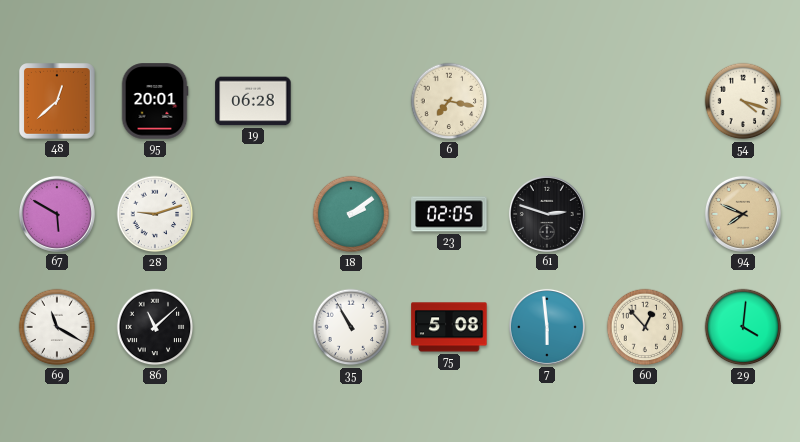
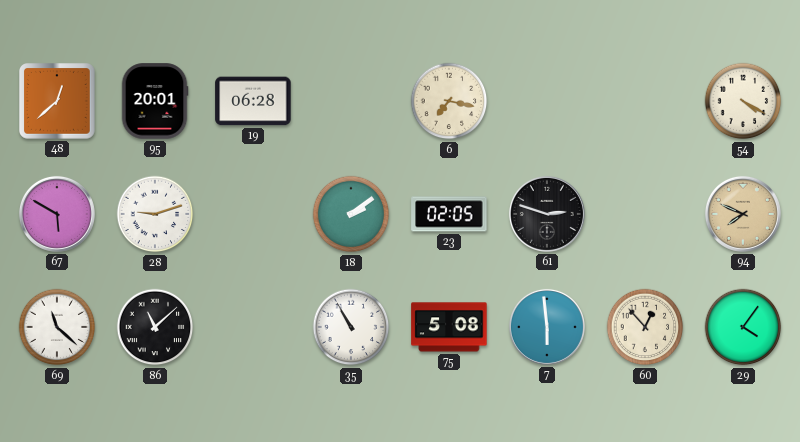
54: 4:18 -> 4:20
69: 11:20 -> 11:22
29: 4:01 -> 4:06
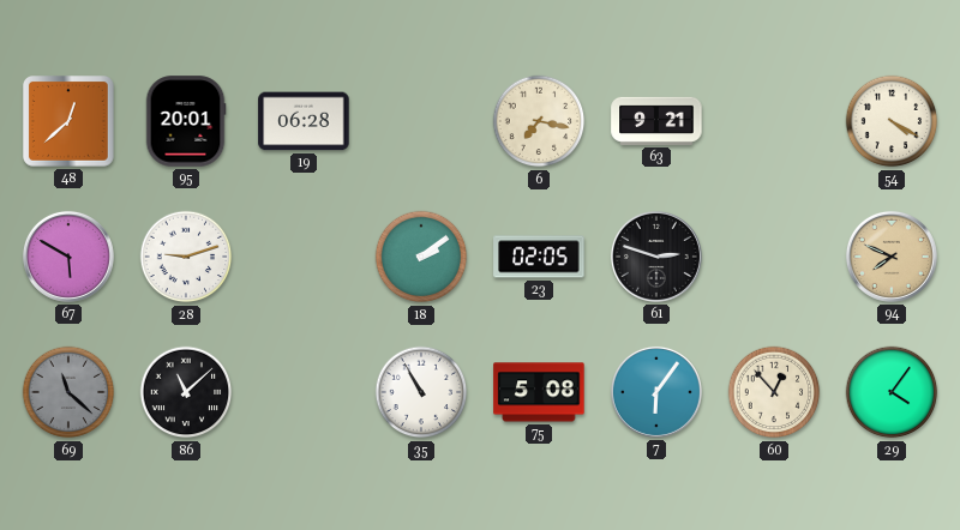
63: none -> 9:21
69 dial: white -> grey
7: 5:59 -> 6:06
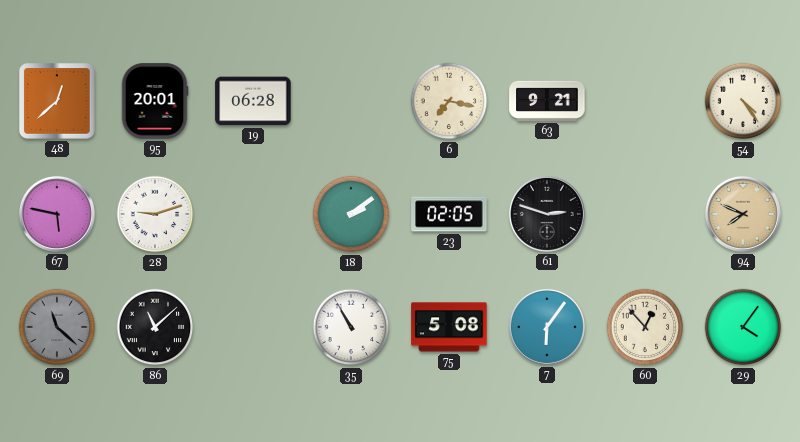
54: 4:20 -> 4:24
67: 5:50 -> 5:47
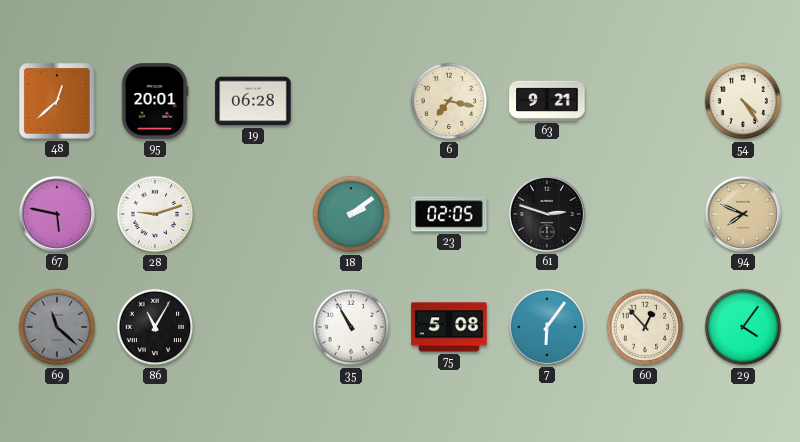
86: 11:08 -> 11:05
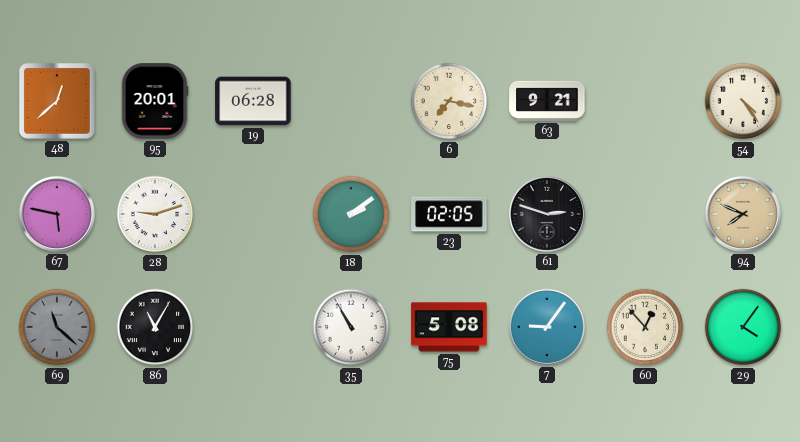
7: 6:06 -> 9:06
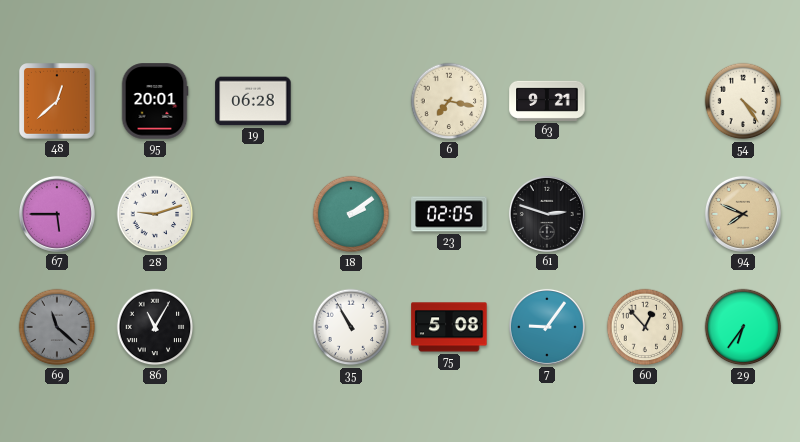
67: 5:47 -> 5:45
29: 4:06 -> 6:36
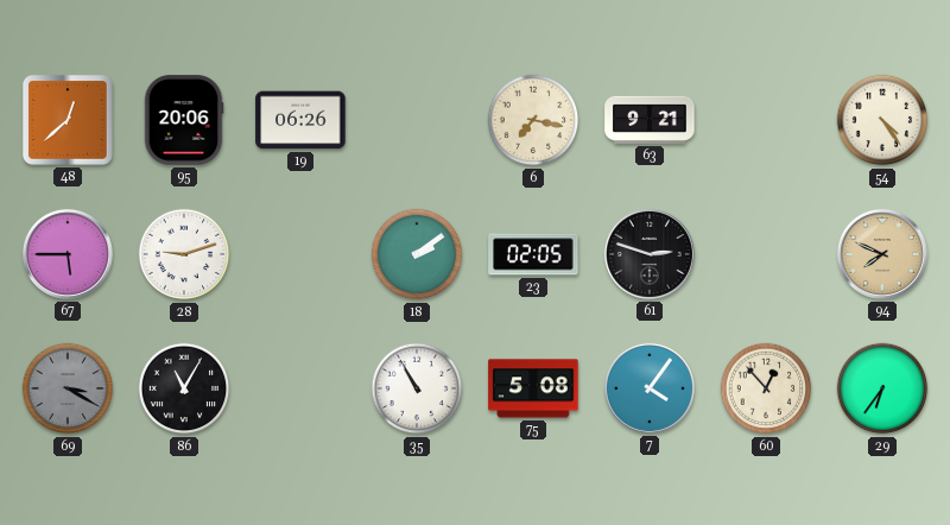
95: 20:01 -> 20:06
19: 06:28 -> 06:26
69: 11:22 -> 3:20
7: 9:06 -> 4:06
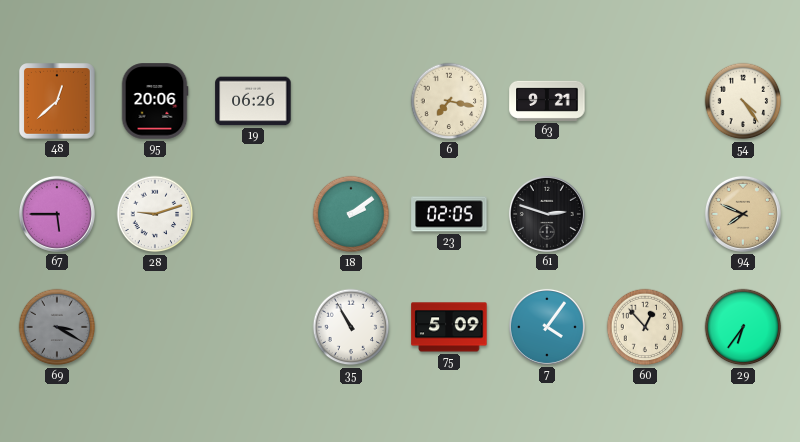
86: 11:05 -> none
75: 5:08 -> 5:09
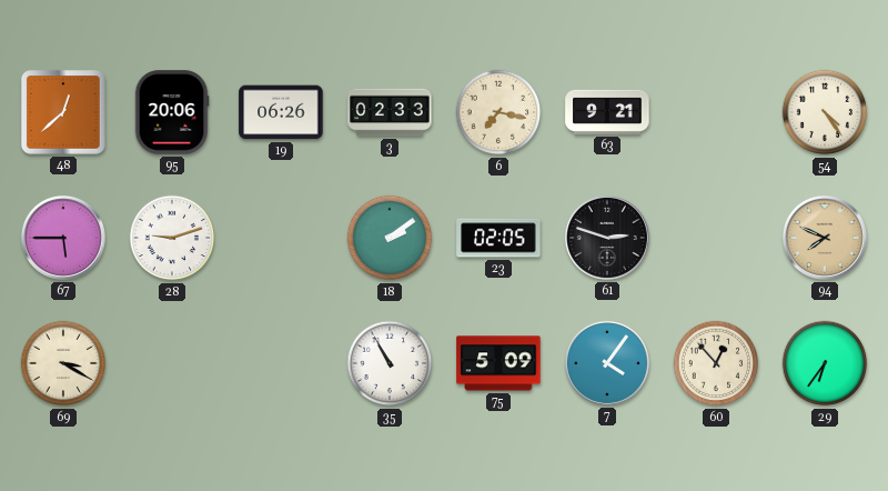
3: none -> 02:33
69 dial: grey -> cream
